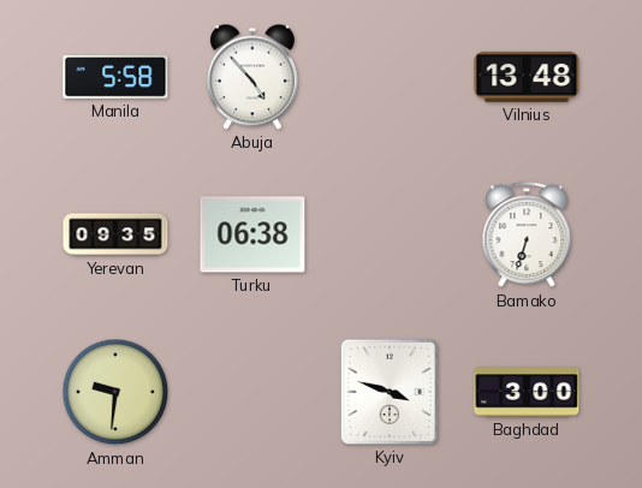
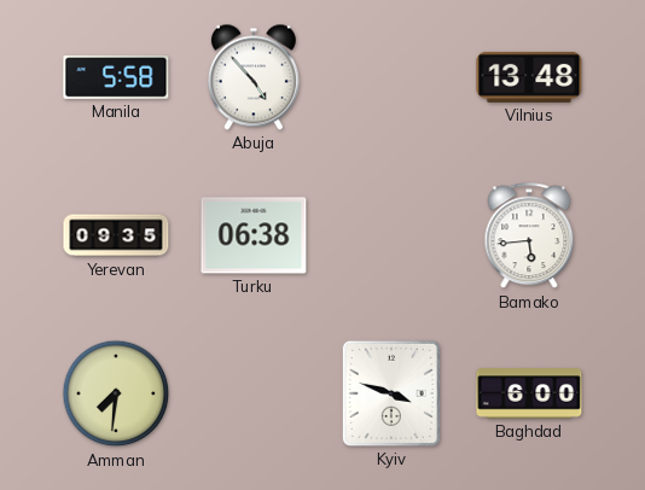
Bamako: 6:33 -> 5:44
Amman: 9:31 -> 7:31
Baghdad: 3:00 -> 6:00
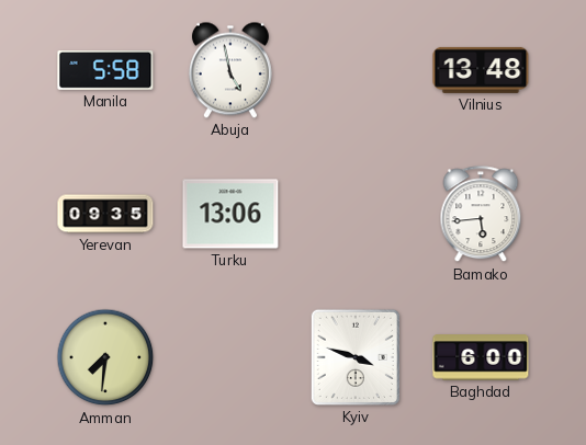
Abuja: 4:53 -> 4:58
Turku: 06:38 -> 13:06
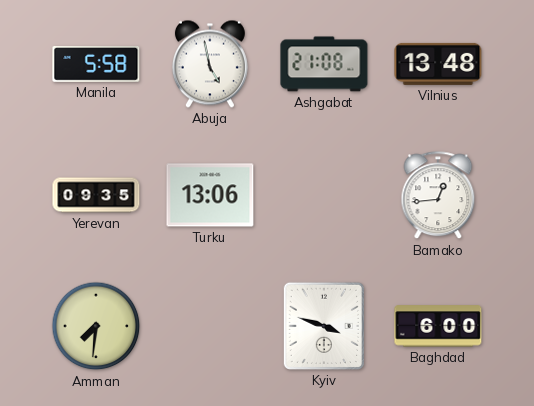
Ashgabat: none -> 21:08
Bamako: 5:44 -> 12:44
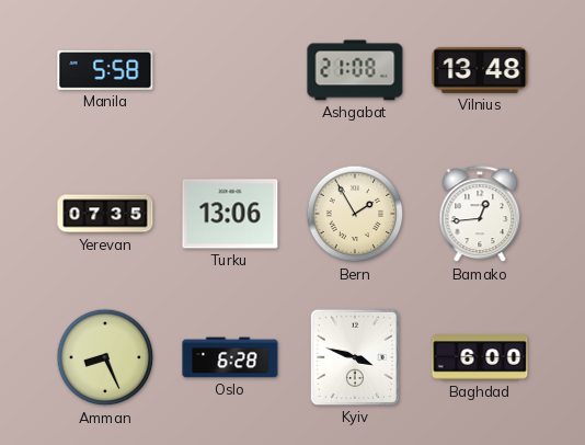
Abuja: 4:58 -> none
Yerevan: 09:35 -> 07:35
Bern: none -> 1:55
Amman: 7:31 -> 8:26
Oslo: none -> 6:28
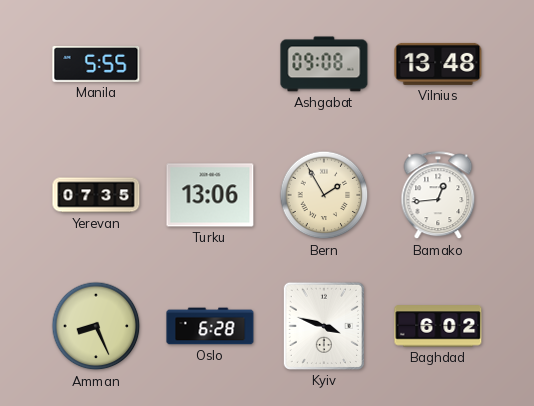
Manila: 5:58 -> 5:55
Ashgabat: 21:08 -> 09:08
Baghdad: 6:00 -> 6:02
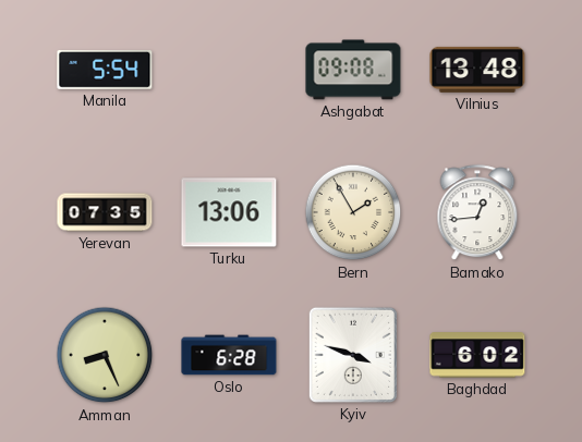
Manila: 5:55 -> 5:54
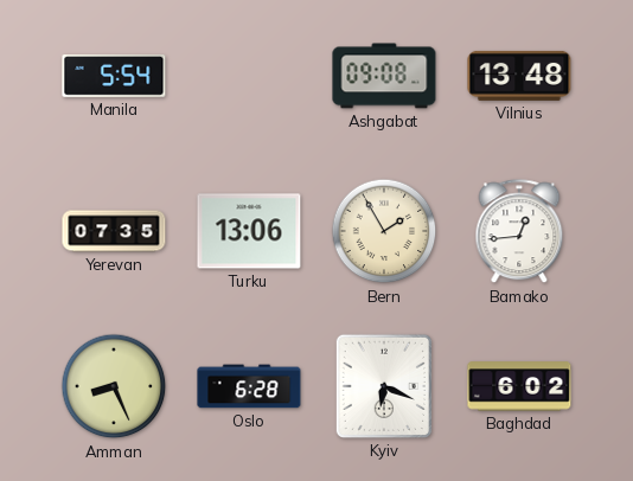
Kyiv: 3:48 -> 6:19
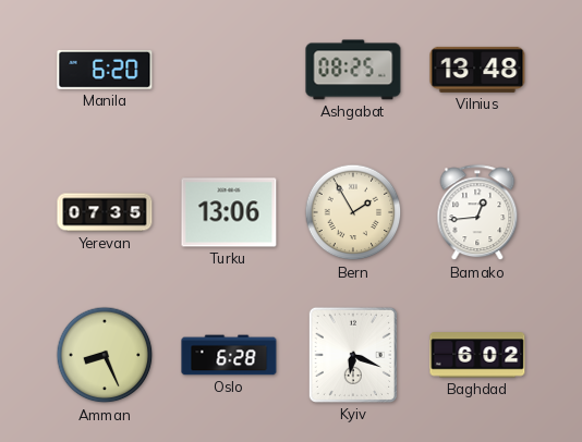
Manila: 5:54 -> 6:20
Ashgabat: 09:08 -> 08:25
